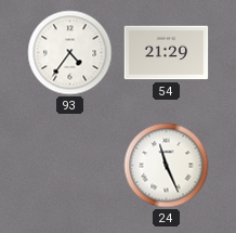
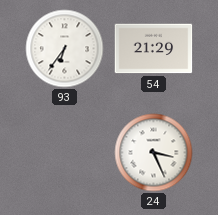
93: 4:36 -> 6:36
24: 11:26 -> 3:26
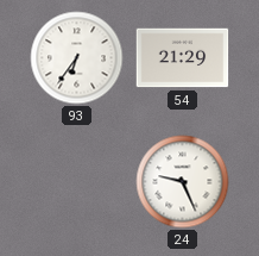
24: 3:26 -> 9:26
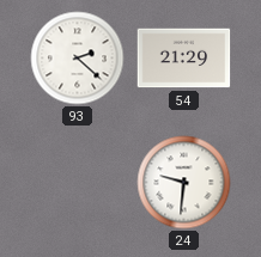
93: 6:36 -> 2:22
24: 9:26 -> 9:31
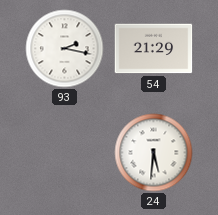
93: 2:22 -> 2:17
24: 9:31 -> 5:31
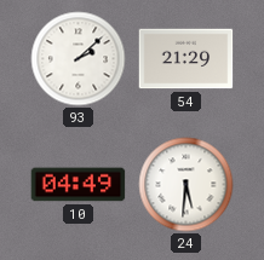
93: 2:17 -> 2:08
10: none -> 04:49
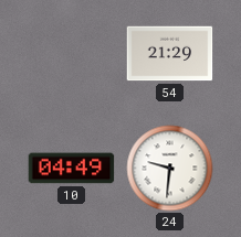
93: 2:08 -> none
24: 5:31 -> 9:31
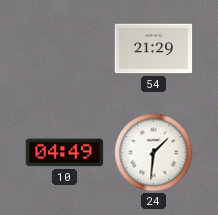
24: 9:31 -> 1:31
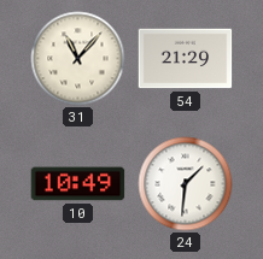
31: none -> 11:07
10: 04:49 -> 10:49
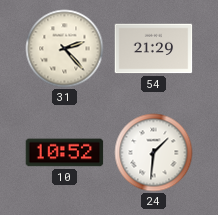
31: 11:07 -> 2:23
10: 10:49 -> 10:52
